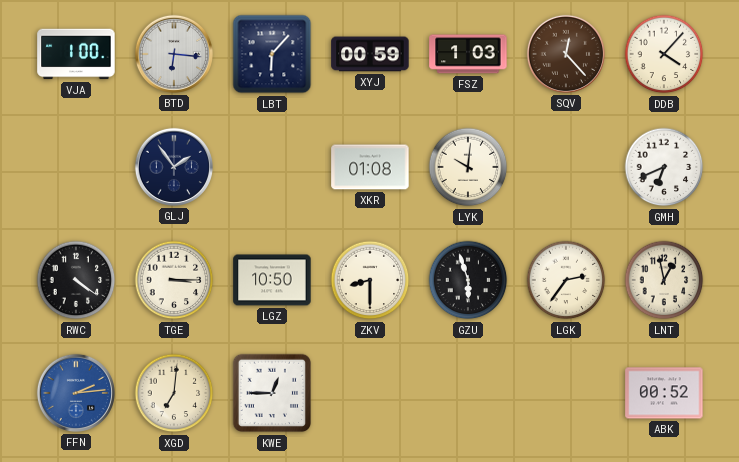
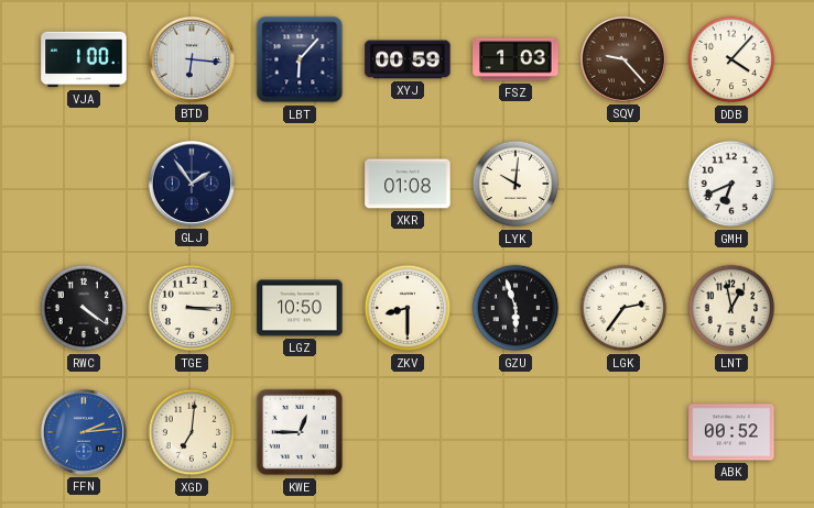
SQV: 12:23 -> 9:23
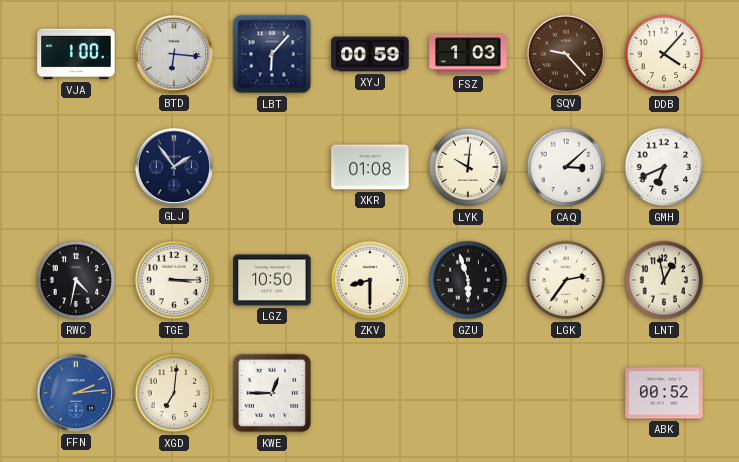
CAQ: none -> 3:08
RWC: 4:21 -> 4:32
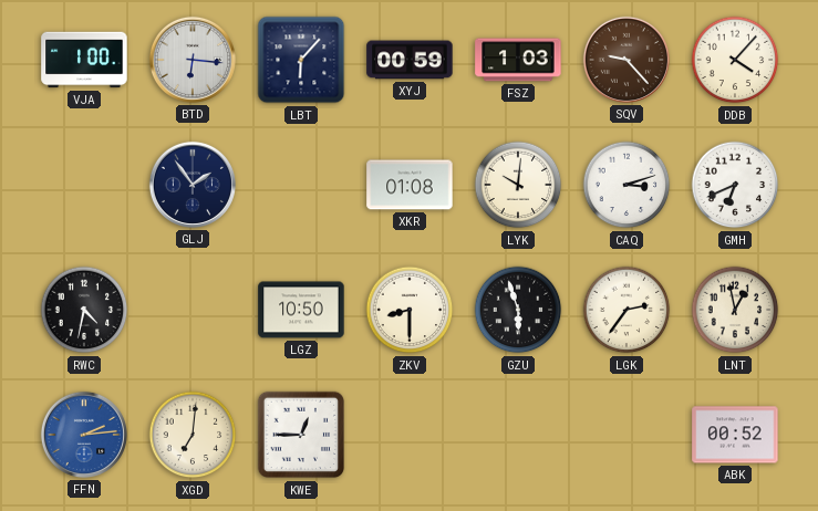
CAQ: 3:08 -> 3:12
TGE: 3:15 -> none
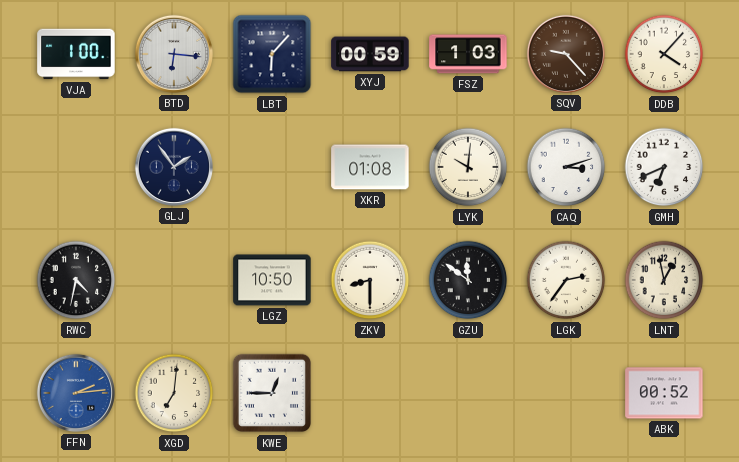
GZU: 5:57 -> 11:51
